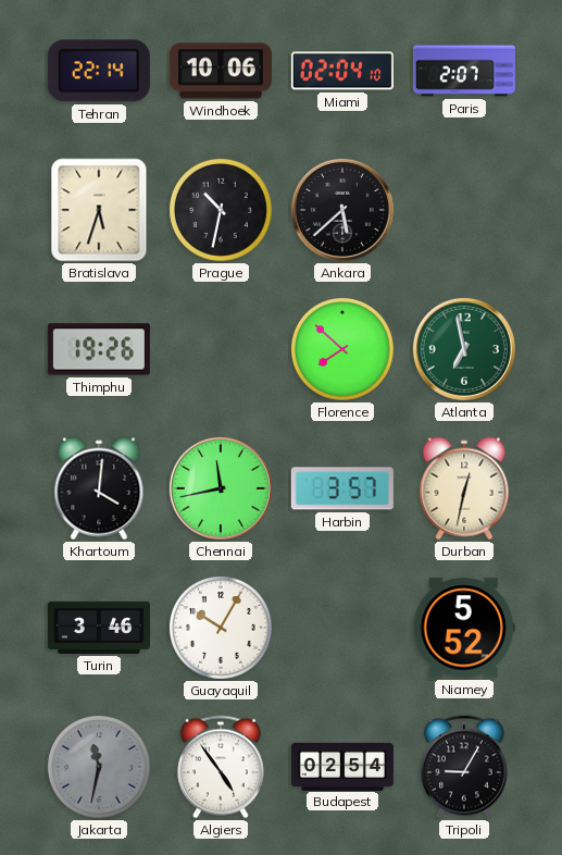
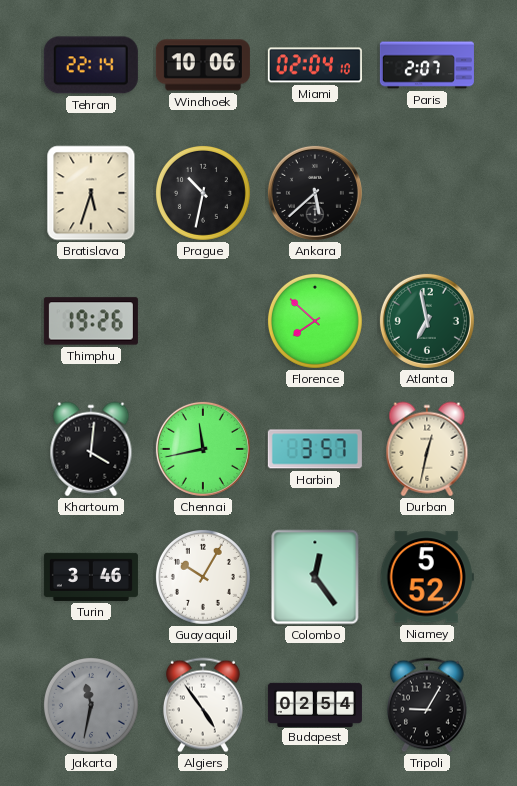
Colombo: none -> 12:24
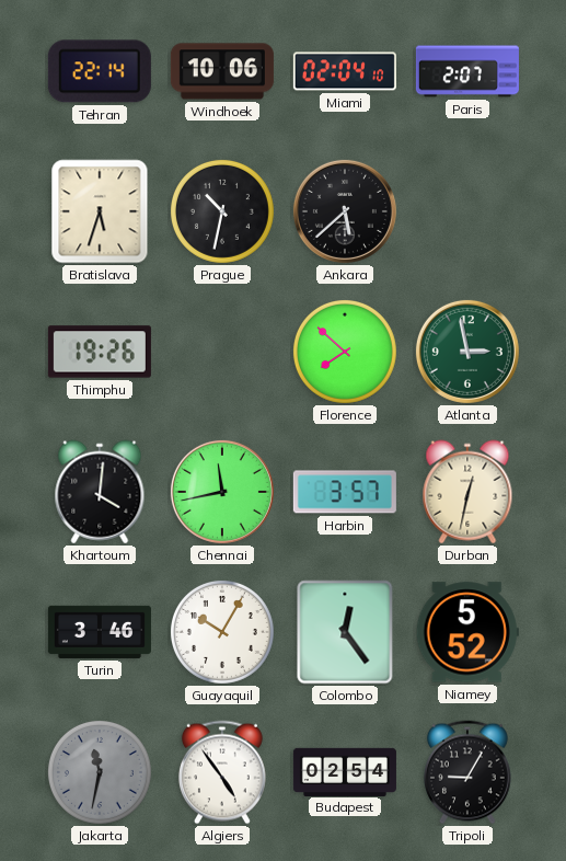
Atlanta: 6:58 -> 2:58
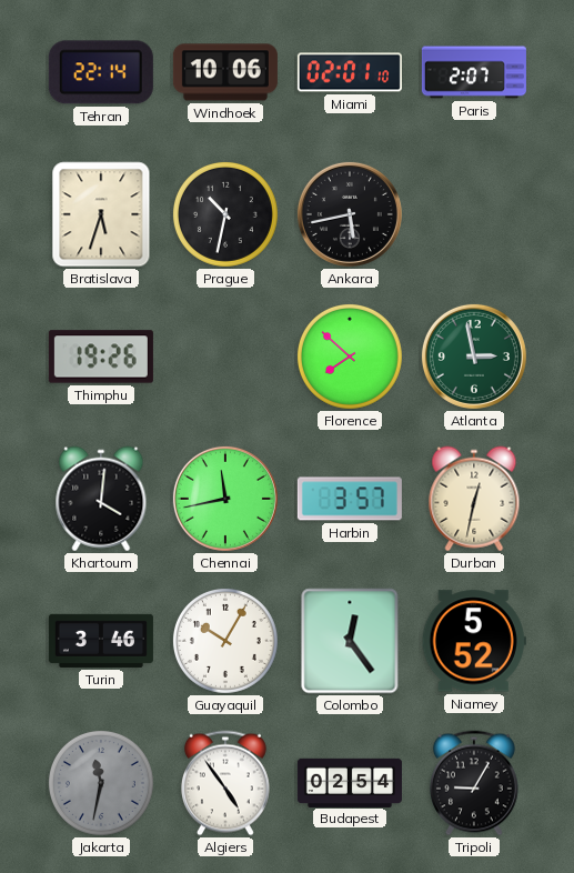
Miami: 02:04 -> 02:01
Ankara: 5:38 -> 5:43
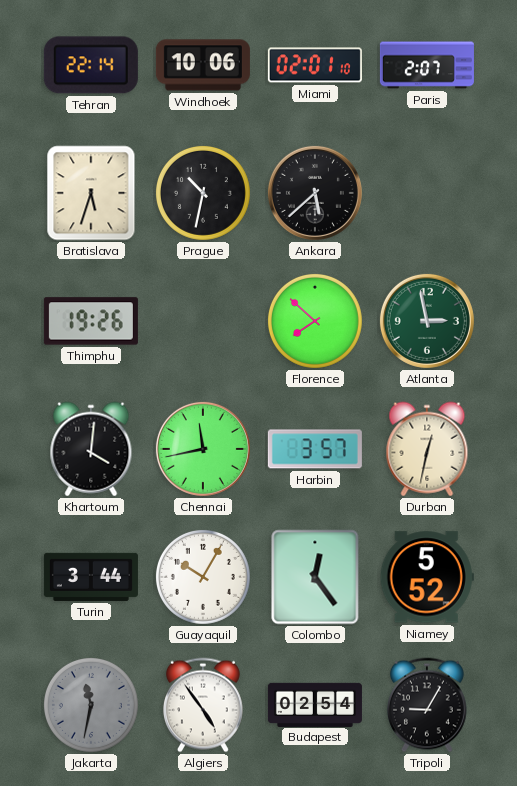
Ankara: 5:43 -> 5:38
Turin: 3:46 -> 3:44
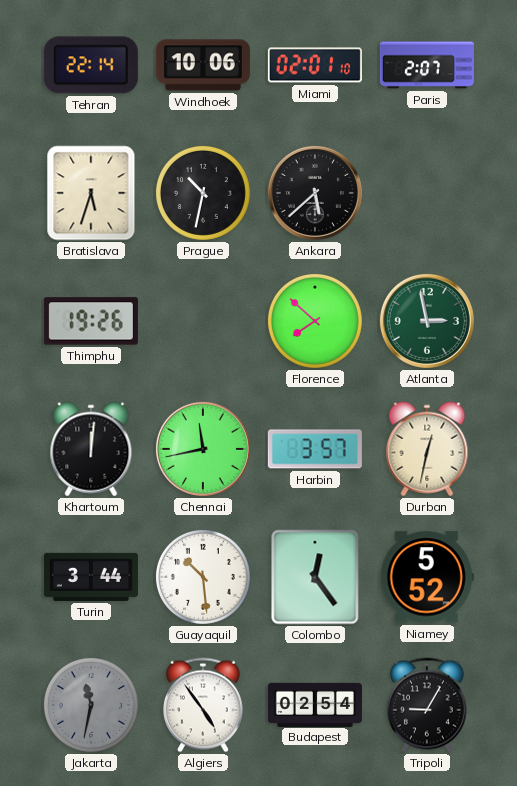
Khartoum: 4:01 -> 12:01
Guayaquil: 10:05 -> 10:29
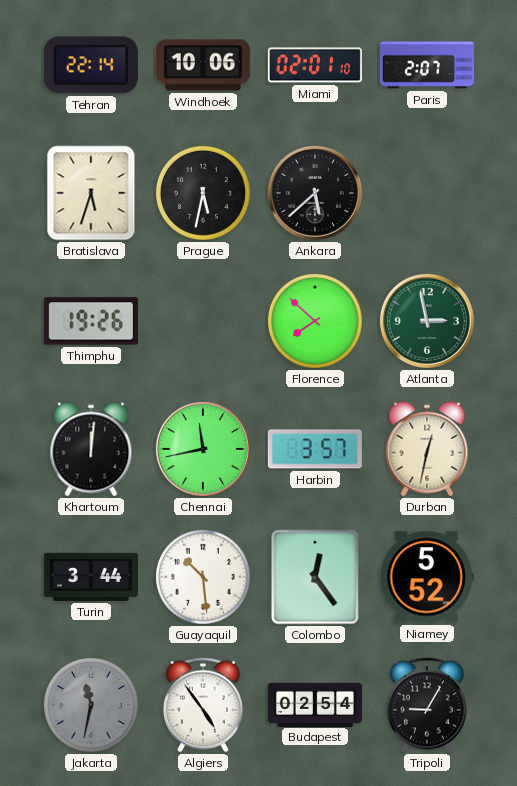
Prague: 10:32 -> 5:32
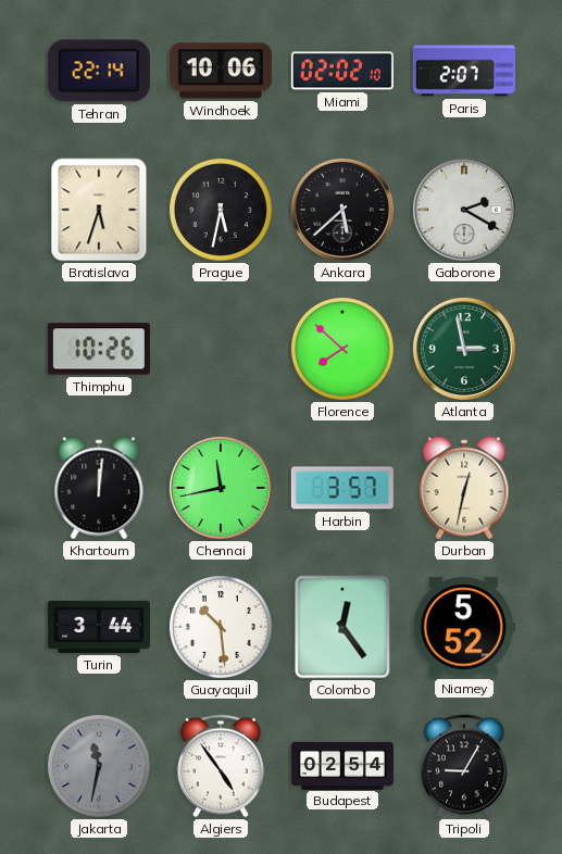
Miami: 02:01 -> 02:02
Gaborone: none -> 2:20
Thimphu: 19:26 -> 10:26
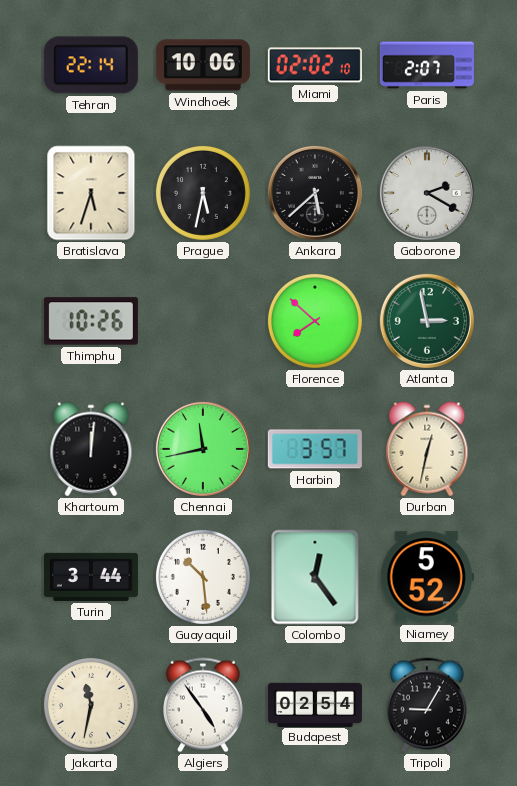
Jakarta dial: grey -> cream
